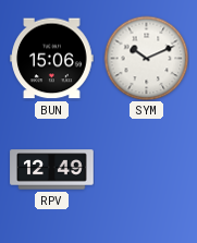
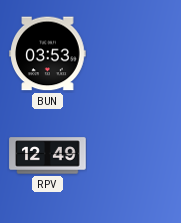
BUN: 15:06 -> 03:53
SYM: 10:11 -> none
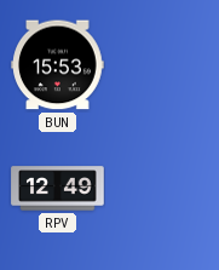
BUN: 03:53 -> 15:53
